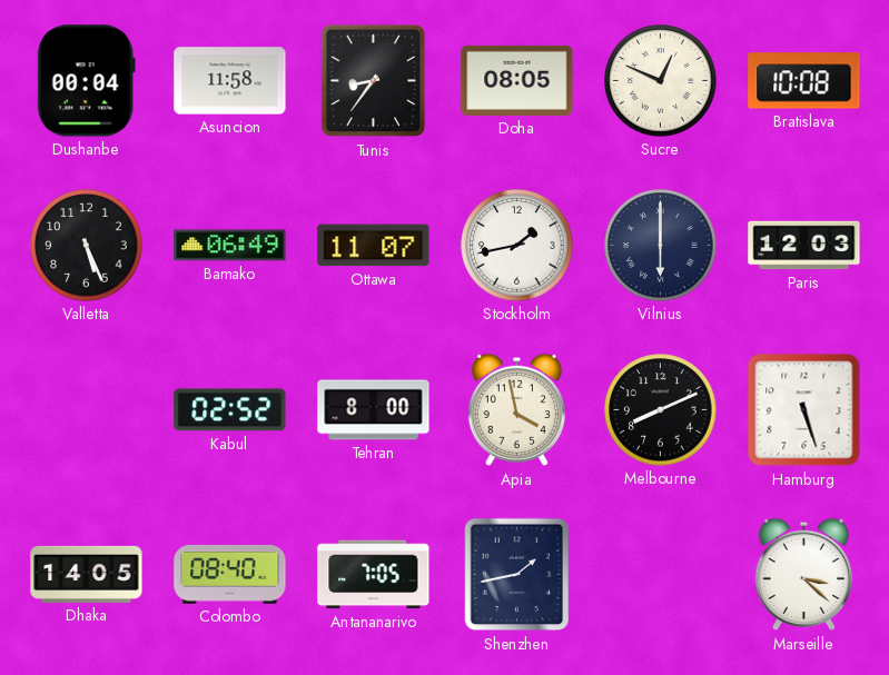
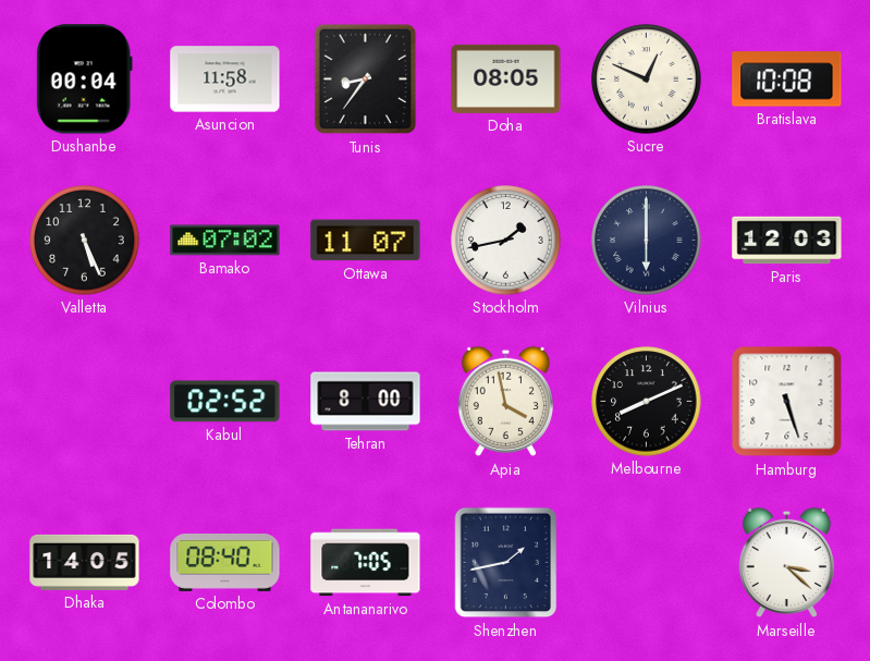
Bamako: 06:49 -> 07:02
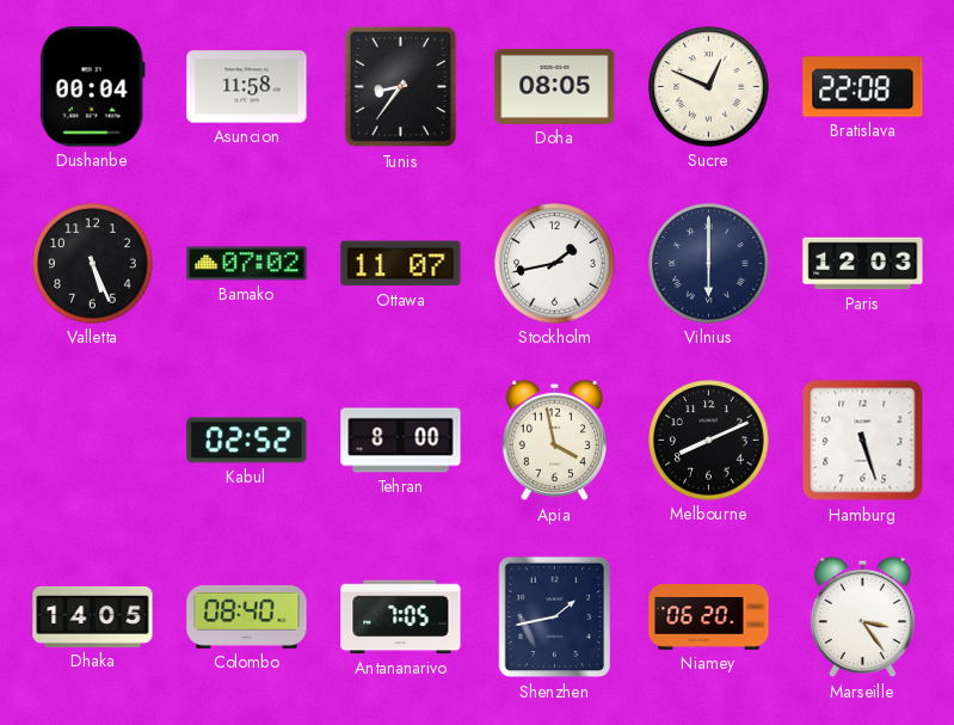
Bratislava: 10:08 -> 22:08
Niamey: none -> 06:20
Marseille: 3:22 -> 3:24
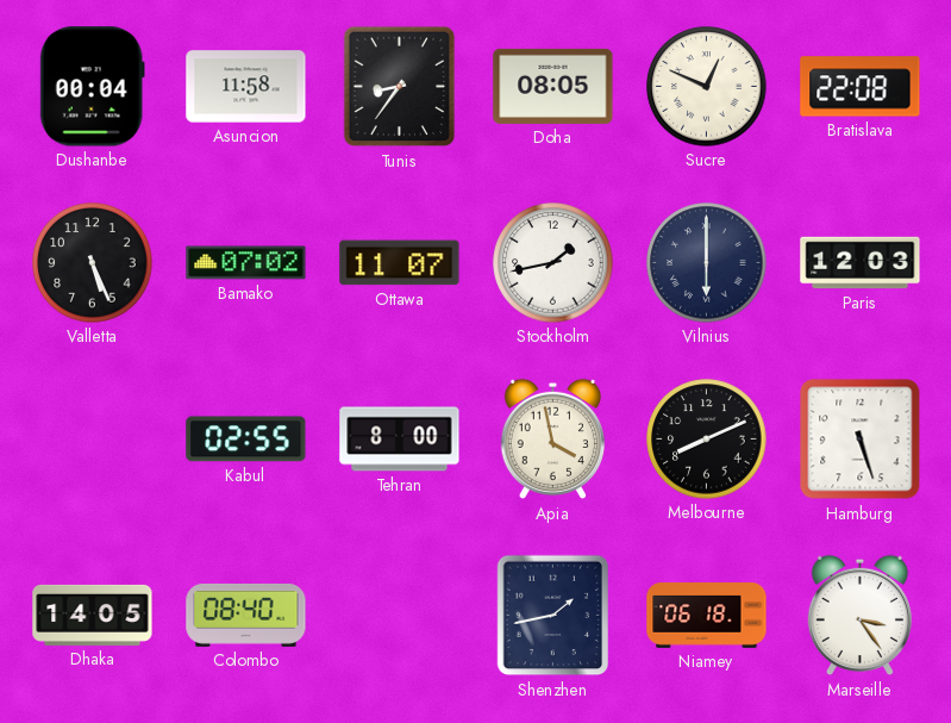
Kabul: 02:52 -> 02:55
Antananarivo: 7:05 -> none
Niamey: 06:20 -> 06:18
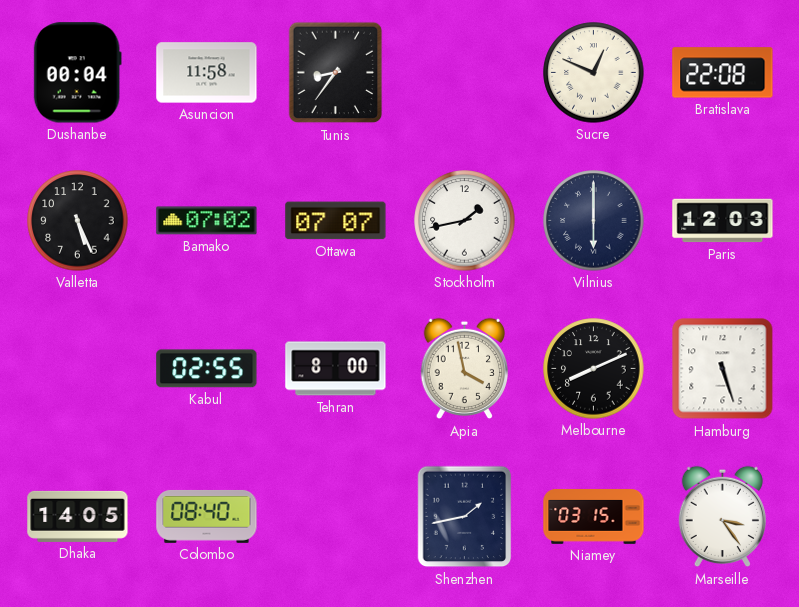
Doha: 08:05 -> none
Ottawa: 11:07 -> 07:07
Niamey: 06:18 -> 03:15
